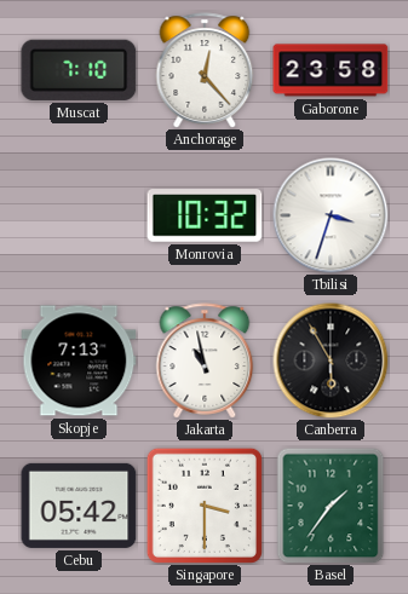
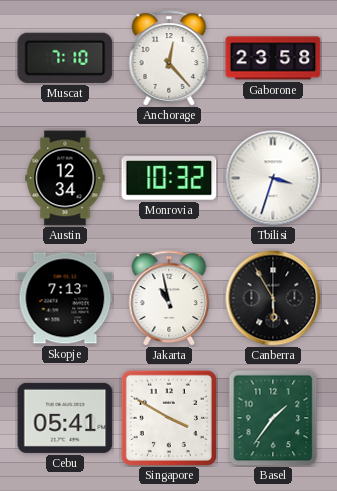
Austin: none -> 12:34
Cebu: 05:42 -> 05:41
Singapore: 3:30 -> 3:50
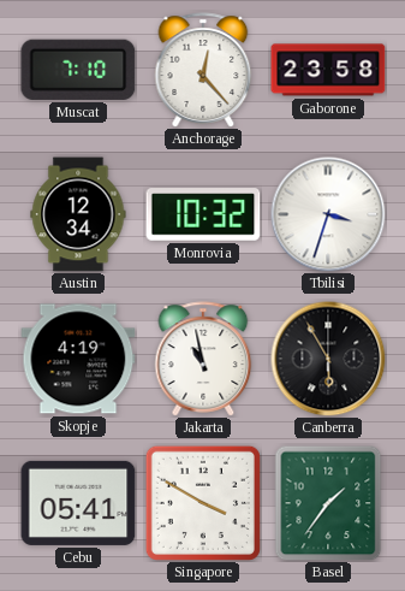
Skopje: 7:13 -> 4:19
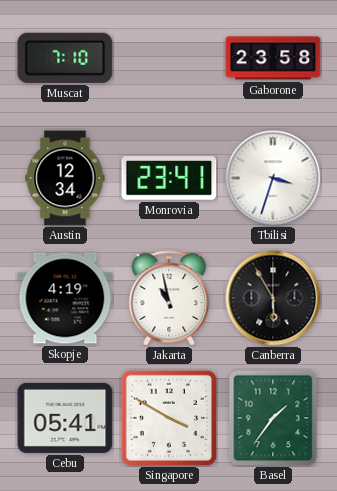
Anchorage: 12:23 -> none
Monrovia: 10:32 -> 23:41
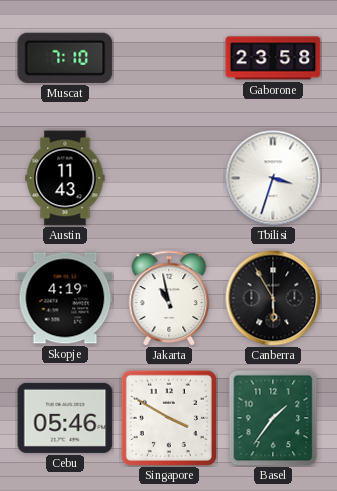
Austin: 12:34 -> 11:43
Monrovia: 23:41 -> none
Cebu: 05:41 -> 05:46
